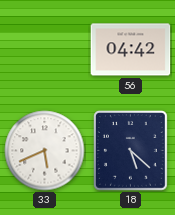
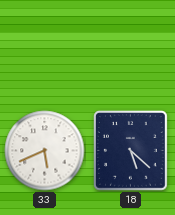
56: 04:42 -> none
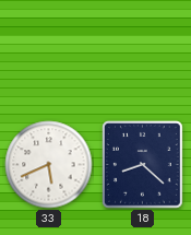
18: 5:22 -> 8:22
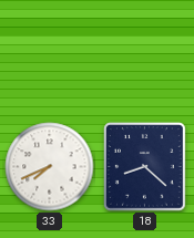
33: 5:41 -> 7:41
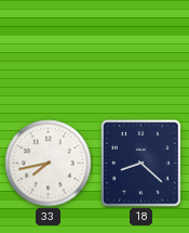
33: 7:41 -> 7:43
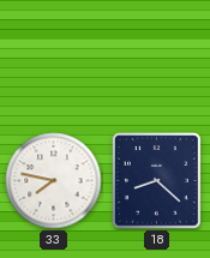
33: 7:43 -> 7:47
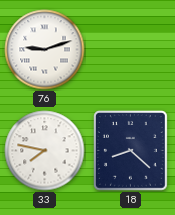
76: none -> 9:12
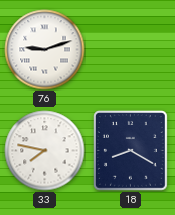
18: 8:22 -> 8:20
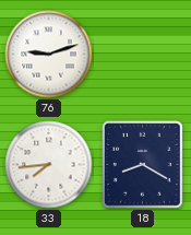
33: 7:47 -> 7:44
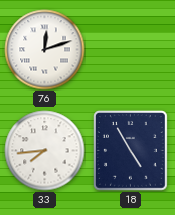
76: 9:12 -> 12:12
18: 8:20 -> 4:55
